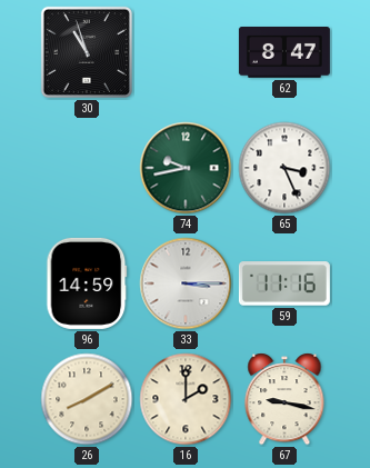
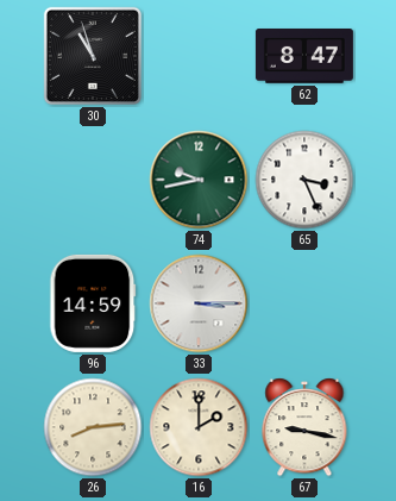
59: 11:16 -> none
26: 8:10 -> 8:14
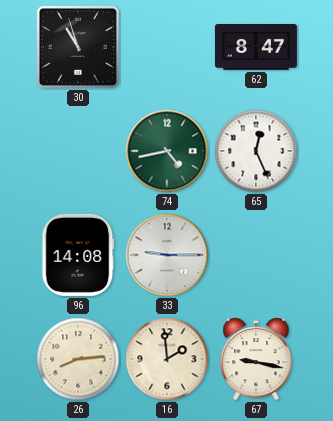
74: 9:43 -> 4:43
65: 3:26 -> 12:26
96: 14:59 -> 14:08
33: 3:15 -> 9:15
16: 2:00 -> 1:59
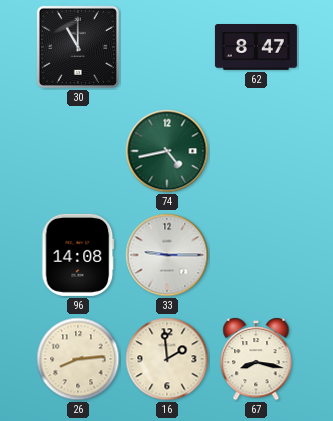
30: 10:57 -> 11:00
65: 12:26 -> none
67: 9:17 -> 8:17
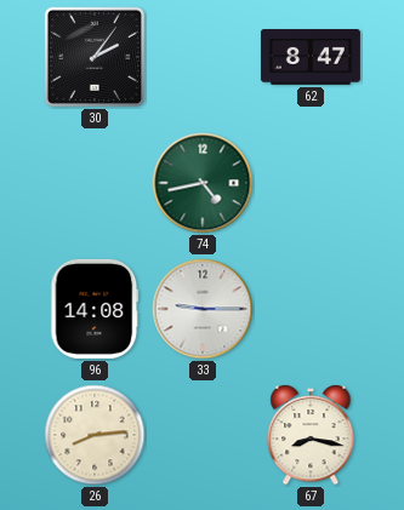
30: 11:00 -> 2:06
16: 1:59 -> none
